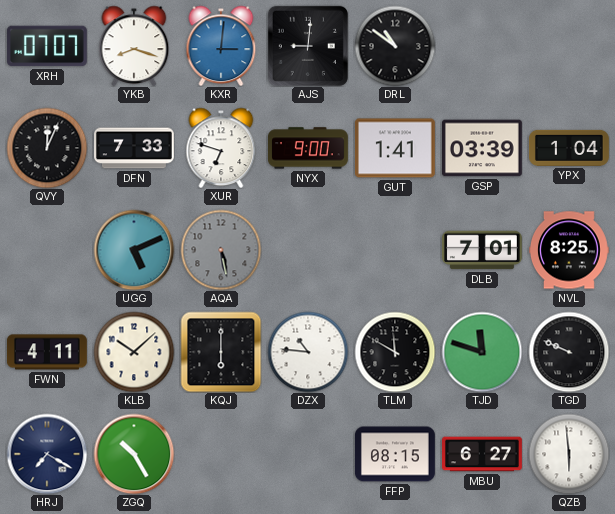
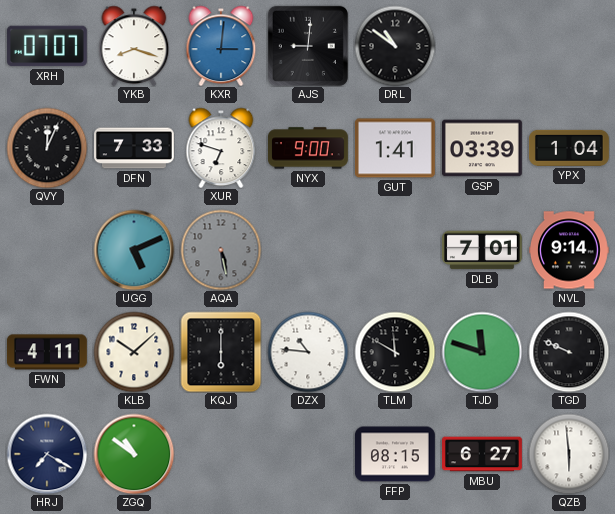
NVL: 8:25 -> 9:14
ZGQ: 10:25 -> 10:51
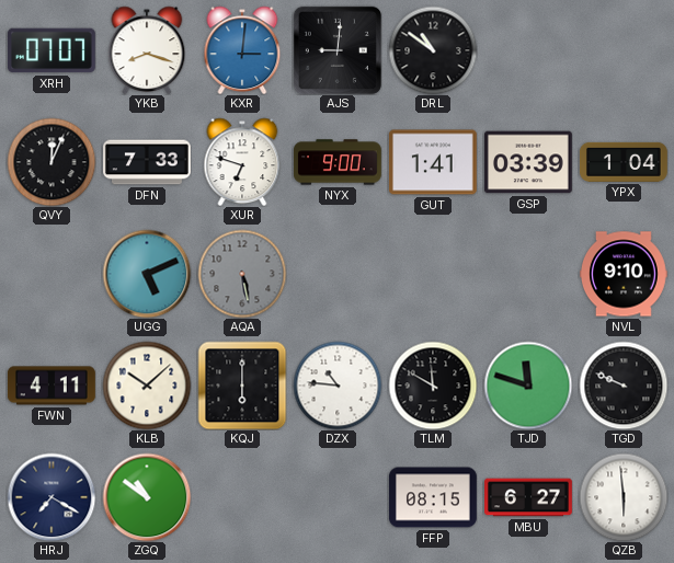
DLB: 7:01 -> none
NVL: 9:14 -> 9:10
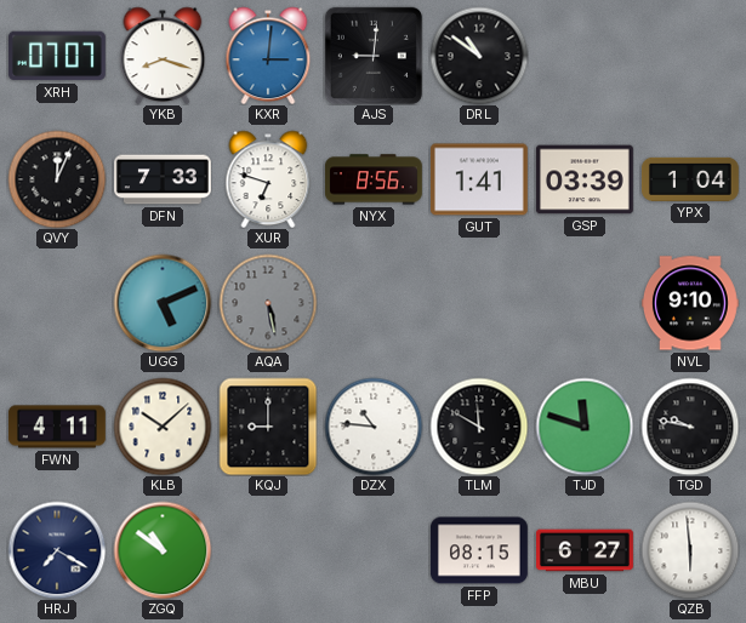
NYX: 9:00 -> 8:56
KQJ: 6:00 -> 9:00
TGD: 9:49 -> 9:47
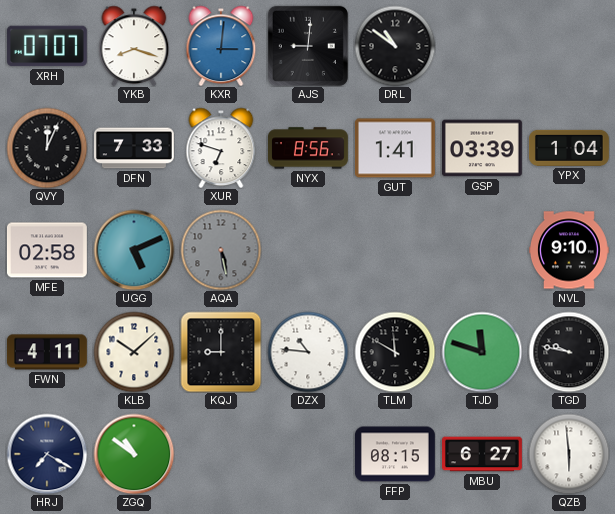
MFE: none -> 02:58
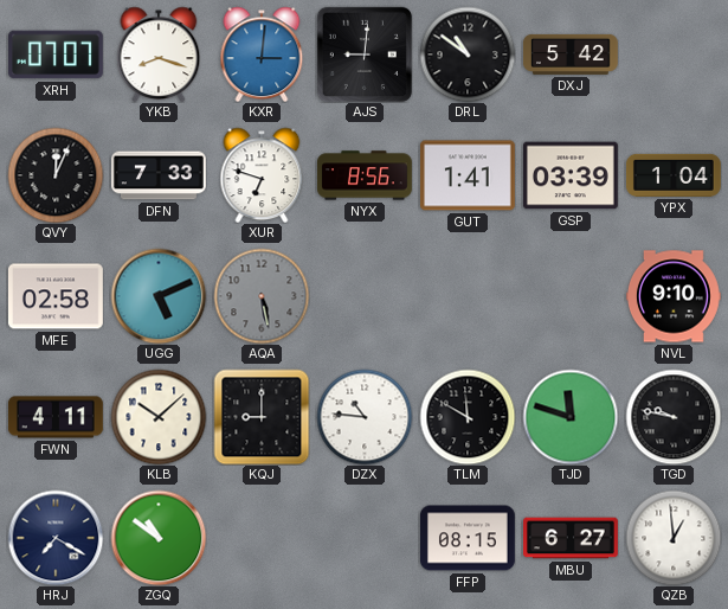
DXJ: none -> 5:42
QZB: 5:59 -> 12:59
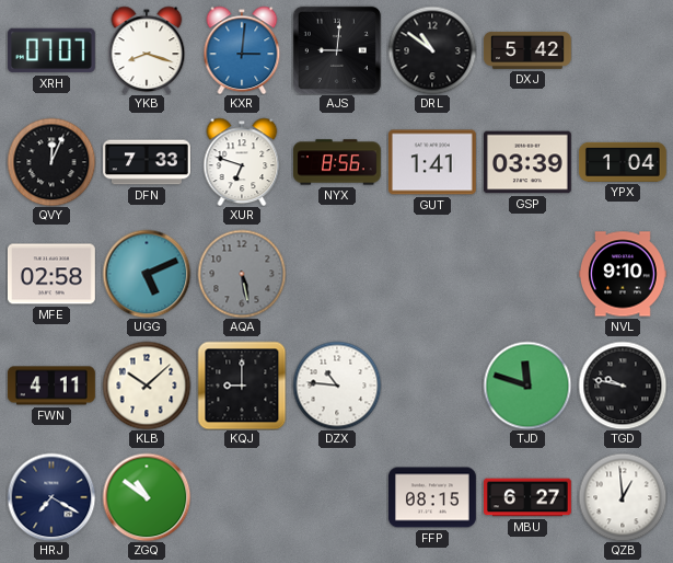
TLM: 11:50 -> none
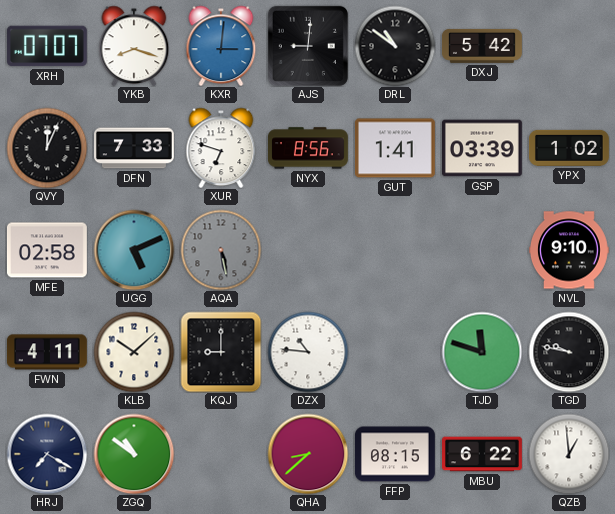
YPX: 1:04 -> 1:02
QHA: none -> 8:38
MBU: 6:27 -> 6:22
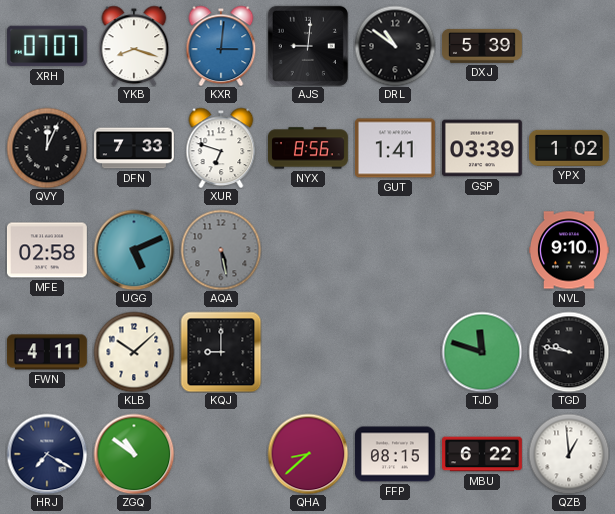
DXJ: 5:42 -> 5:39
DZX: 10:46 -> none
